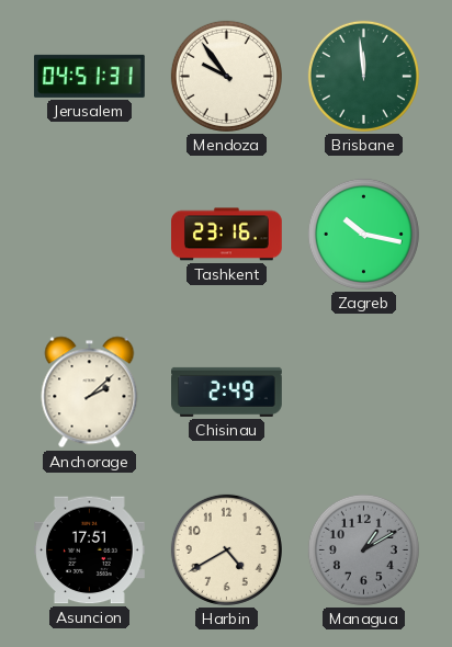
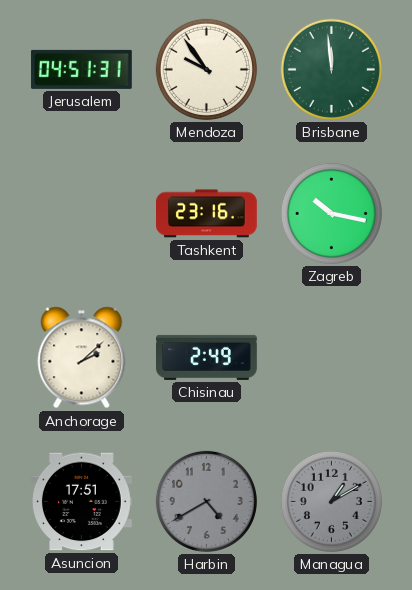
Harbin dial: cream -> grey
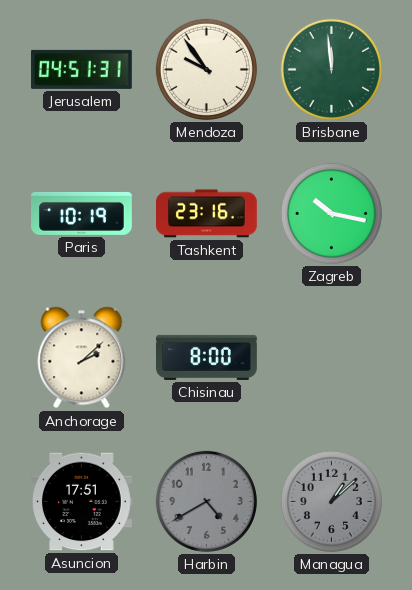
Paris: none -> 10:19
Chisinau: 2:49 -> 8:00
Managua: 1:10 -> 1:08
